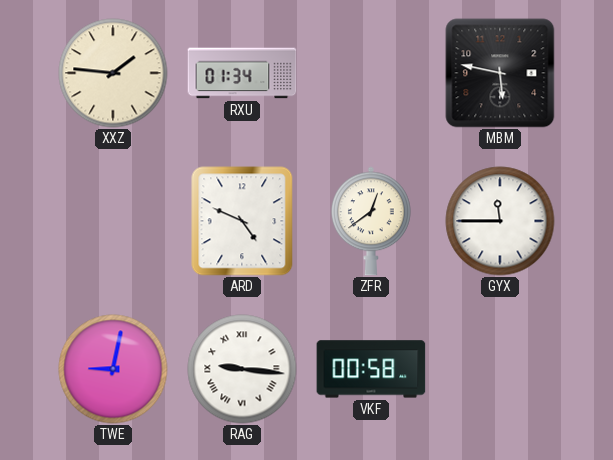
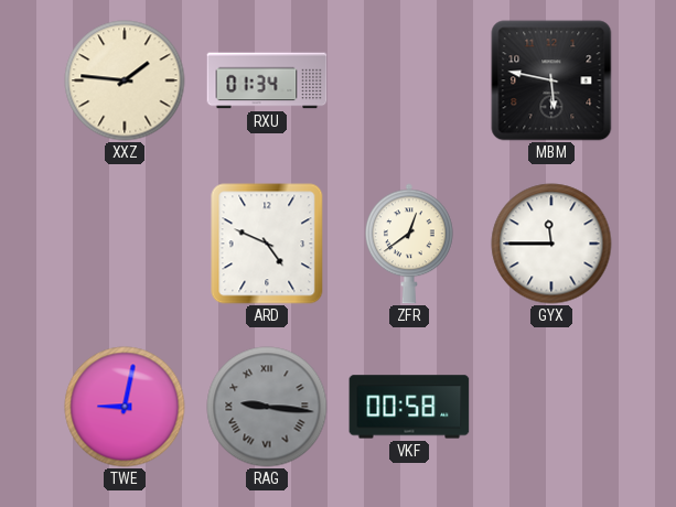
RAG dial: white -> grey
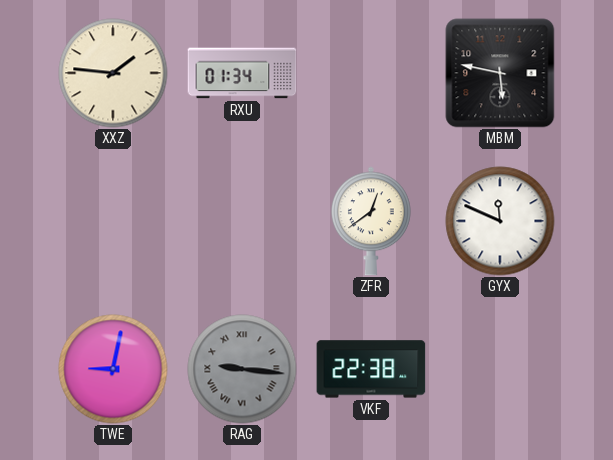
ARD: 4:49 -> none
GYX: 11:45 -> 11:49
VKF: 00:58 -> 22:38
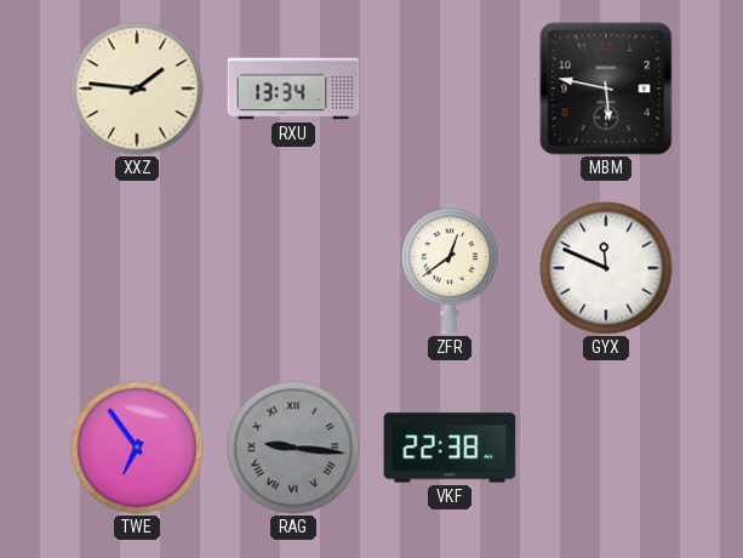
RXU: 01:34 -> 13:34
TWE: 9:02 -> 6:54
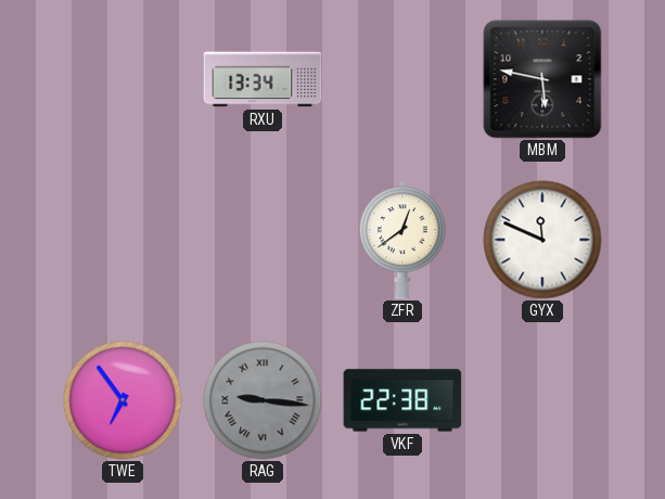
XXZ: 1:46 -> none
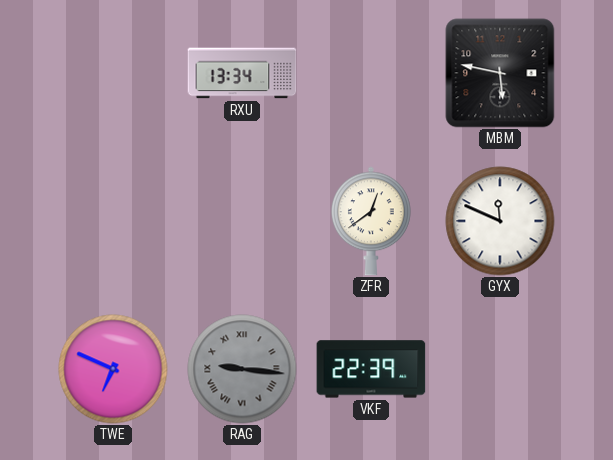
TWE: 6:54 -> 6:49
VKF: 22:38 -> 22:39
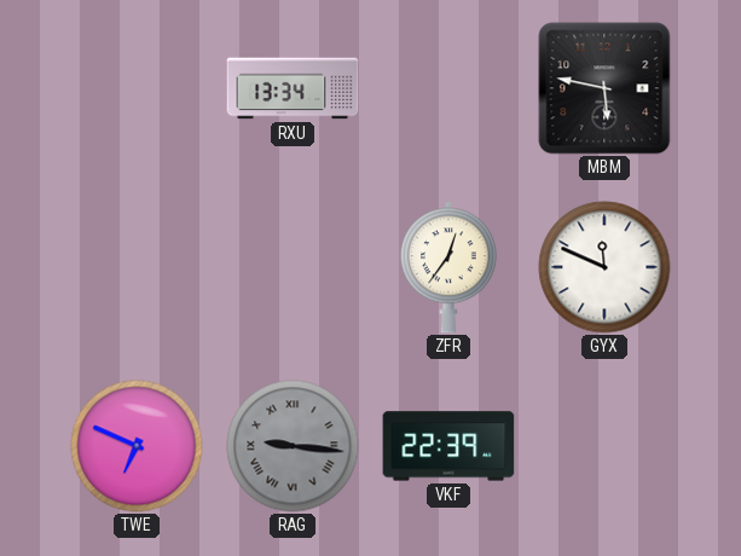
ZFR: 12:39 -> 12:36
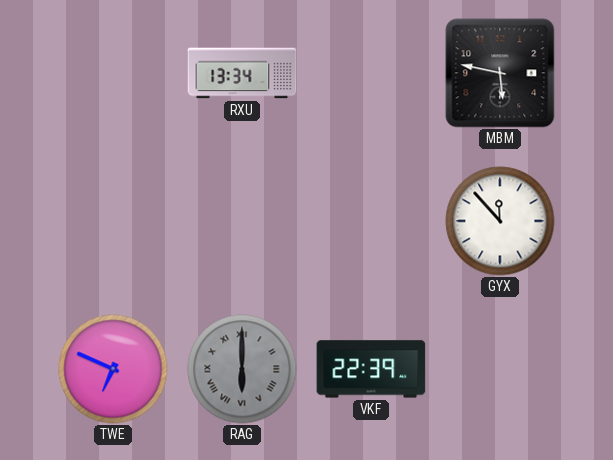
ZFR: 12:36 -> none
GYX: 11:49 -> 11:53
RAG: 9:16 -> 6:00
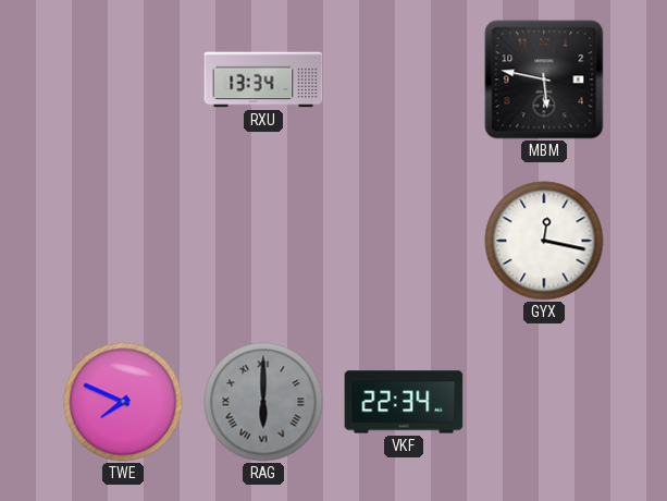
GYX: 11:53 -> 12:17
TWE: 6:49 -> 7:49
VKF: 22:39 -> 22:34
